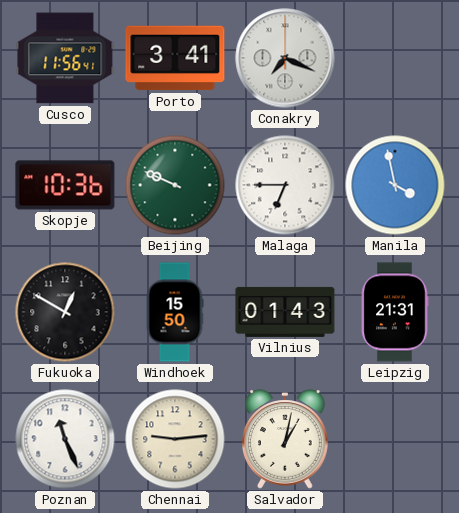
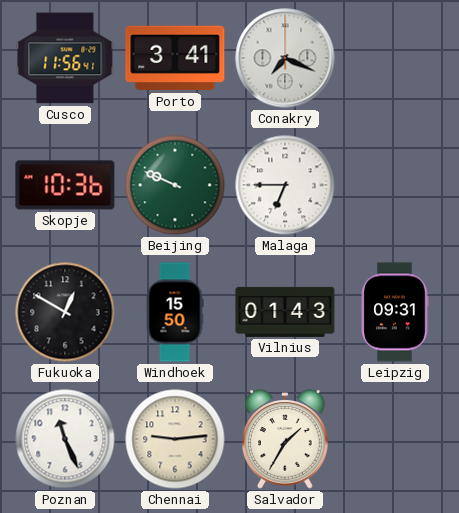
Manila: 3:58 -> none
Leipzig: 21:31 -> 09:31
Salvador: 1:02 -> 1:35
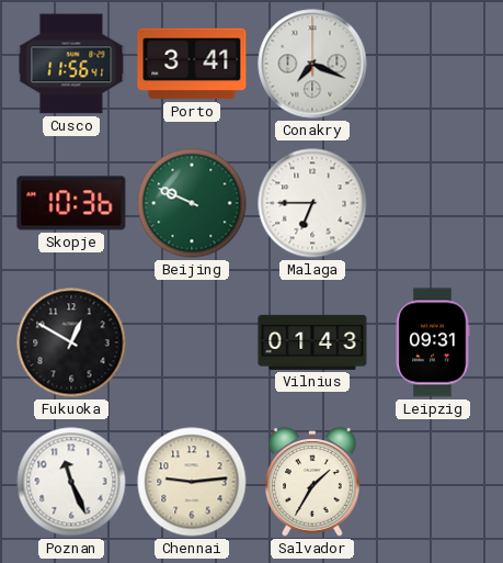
Windhoek: 15:50 -> none
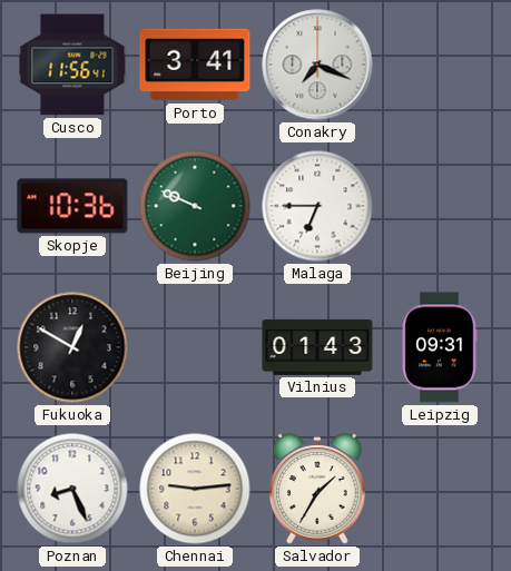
Poznan: 11:26 -> 8:26
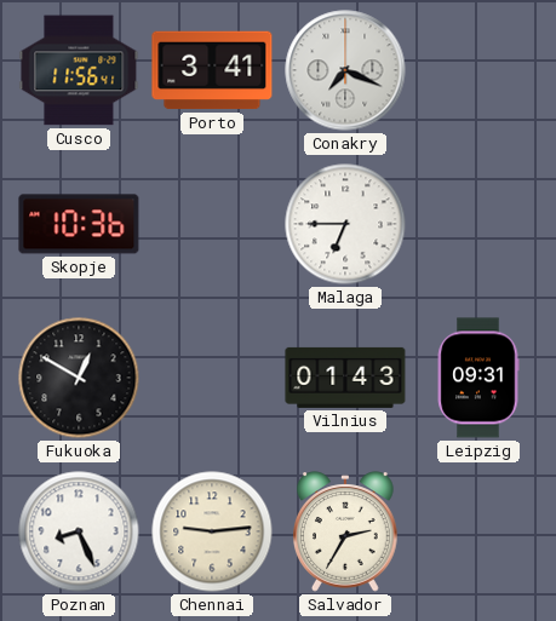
Beijing: 9:49 -> none
Salvador: 1:35 -> 2:35
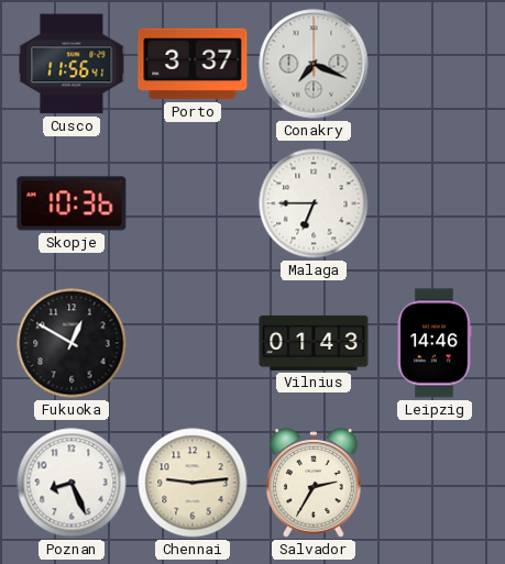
Porto: 3:41 -> 3:37
Leipzig: 09:31 -> 14:46
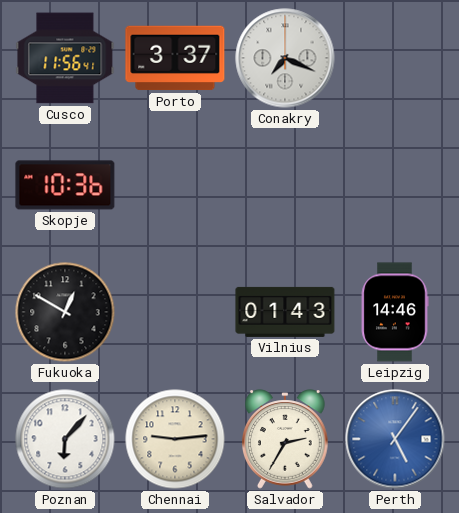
Malaga: 6:45 -> none
Poznan: 8:26 -> 6:07
Perth: none -> 5:06
